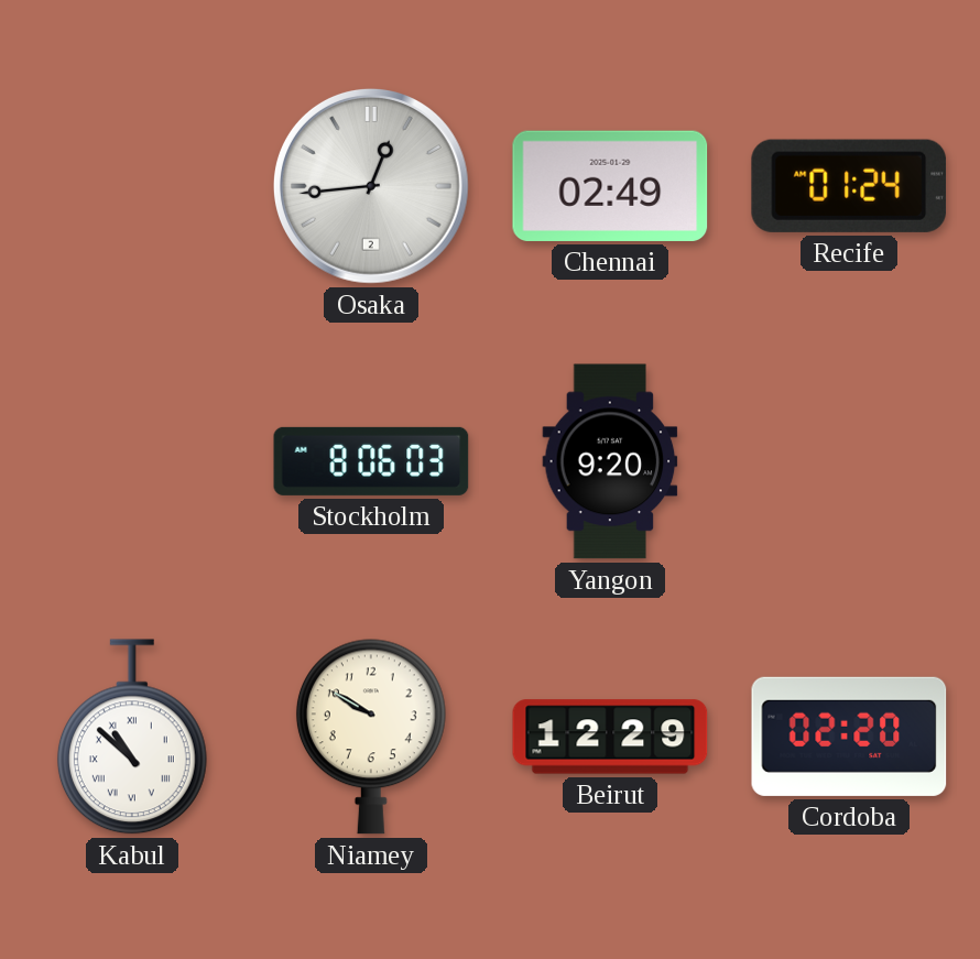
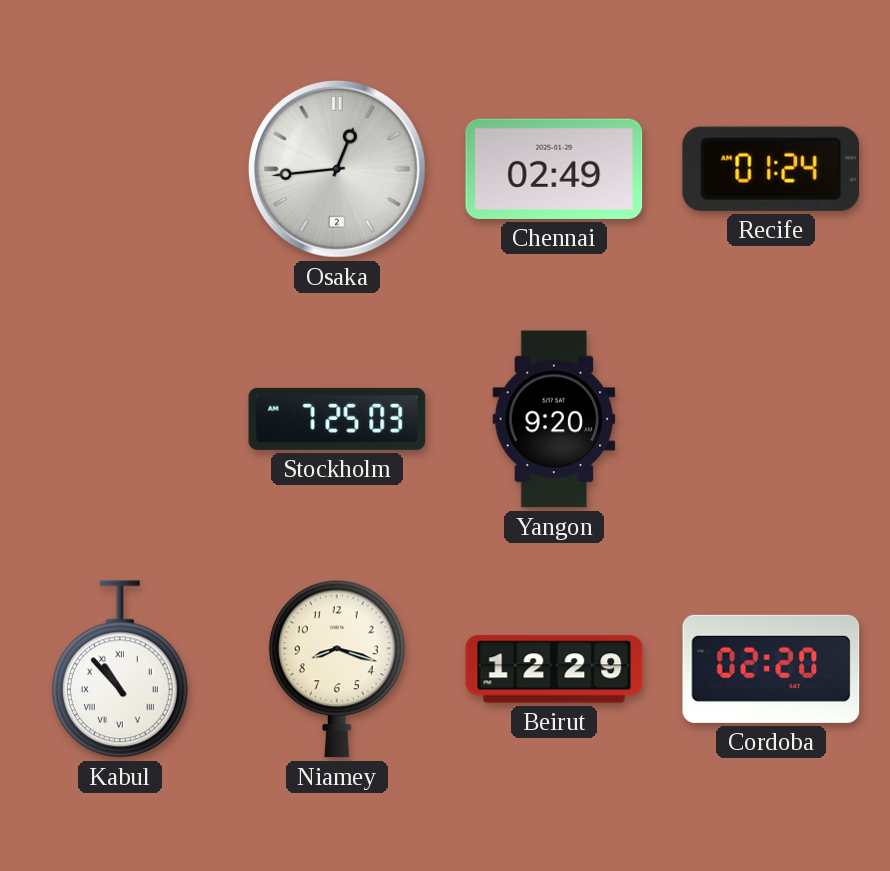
Stockholm: 8:06 -> 7:25
Kabul: 10:52 -> 10:53
Niamey: 9:50 -> 8:18
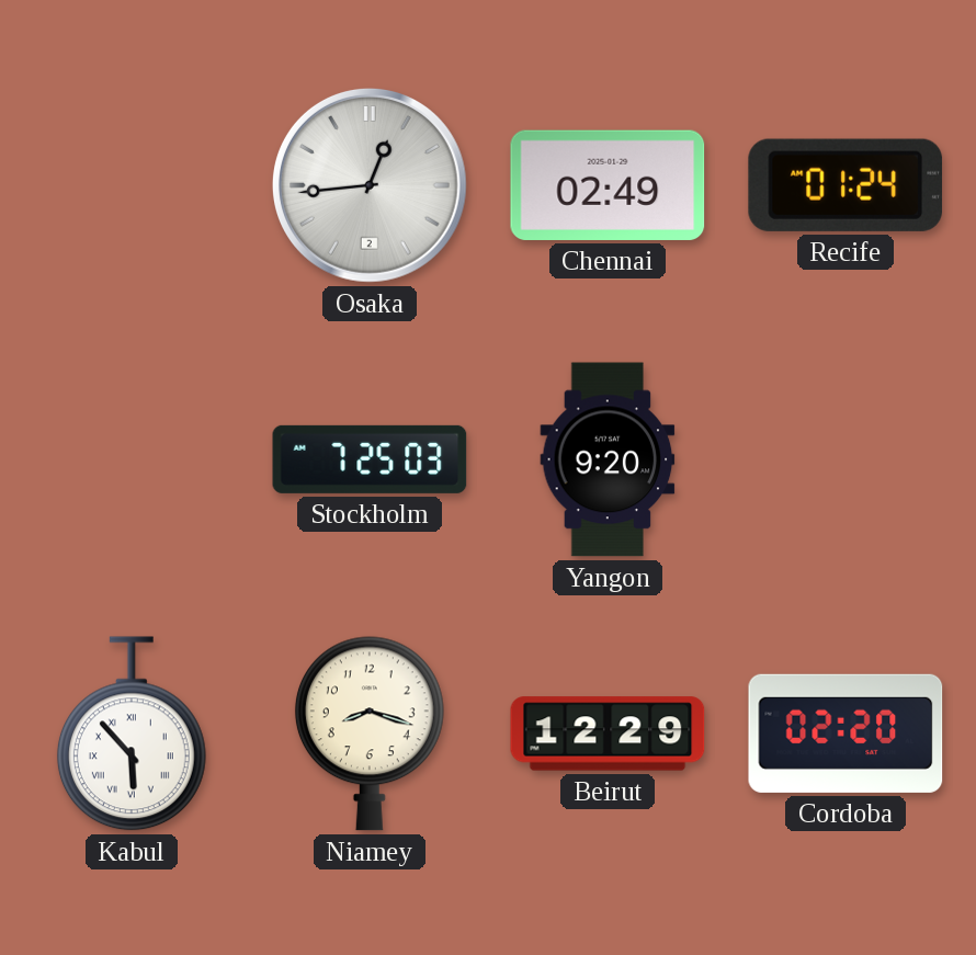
Kabul: 10:53 -> 5:53
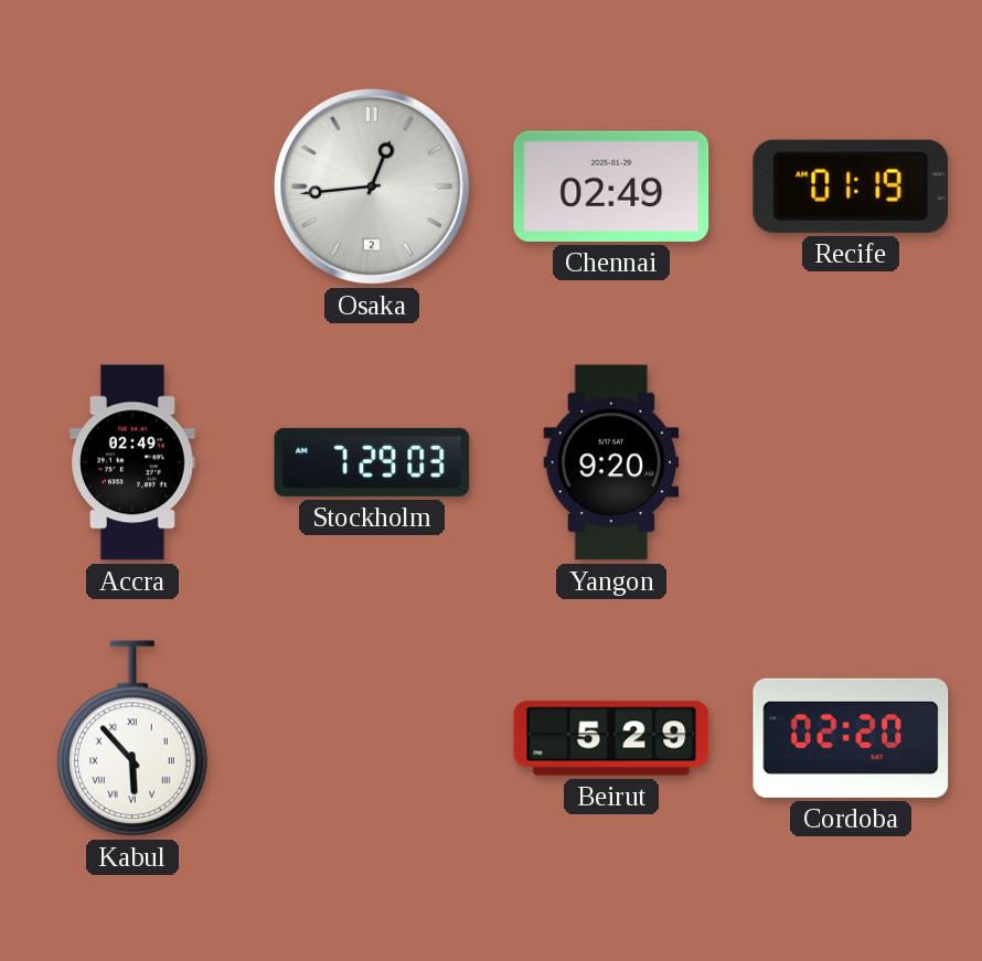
Recife: 01:24 -> 01:19
Accra: none -> 02:49
Stockholm: 7:25 -> 7:29
Niamey: 8:18 -> none
Beirut: 12:29 -> 5:29
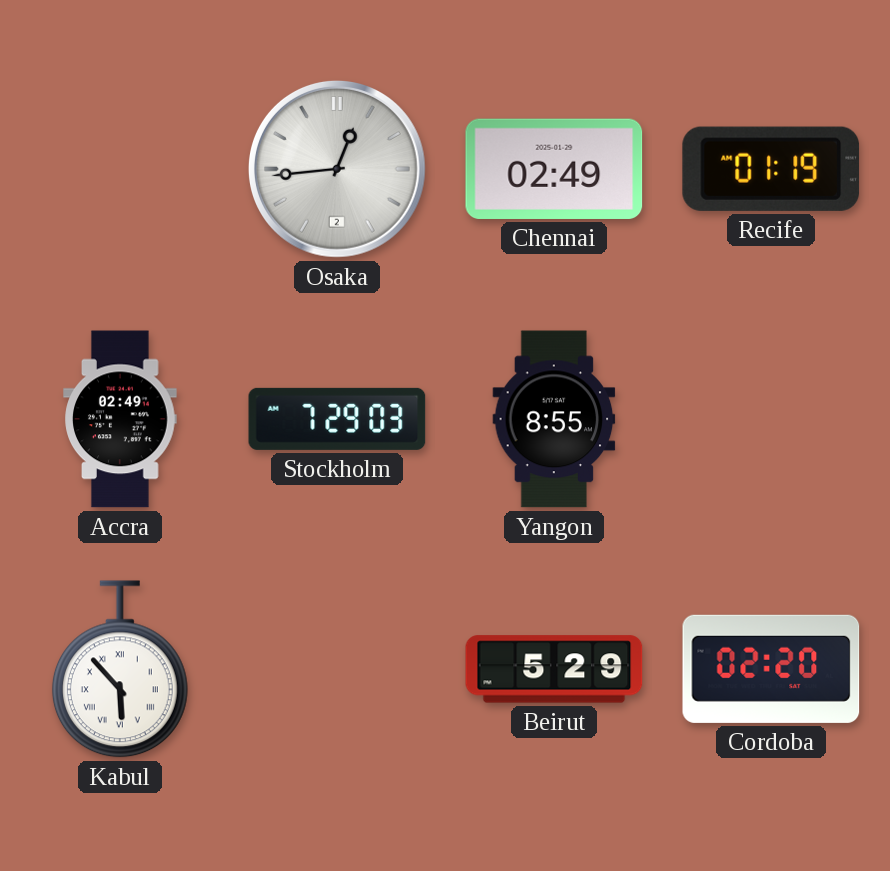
Yangon: 9:20 -> 8:55
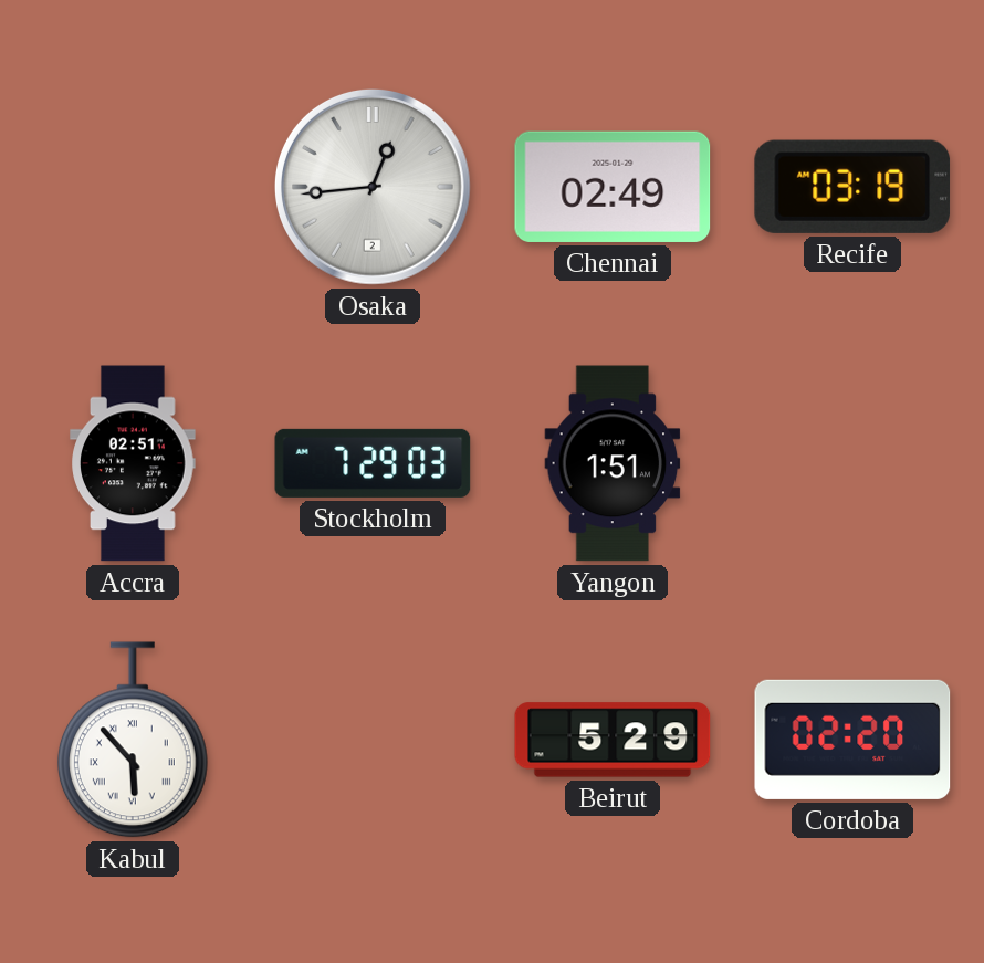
Recife: 01:19 -> 03:19
Accra: 02:49 -> 02:51
Yangon: 8:55 -> 1:51
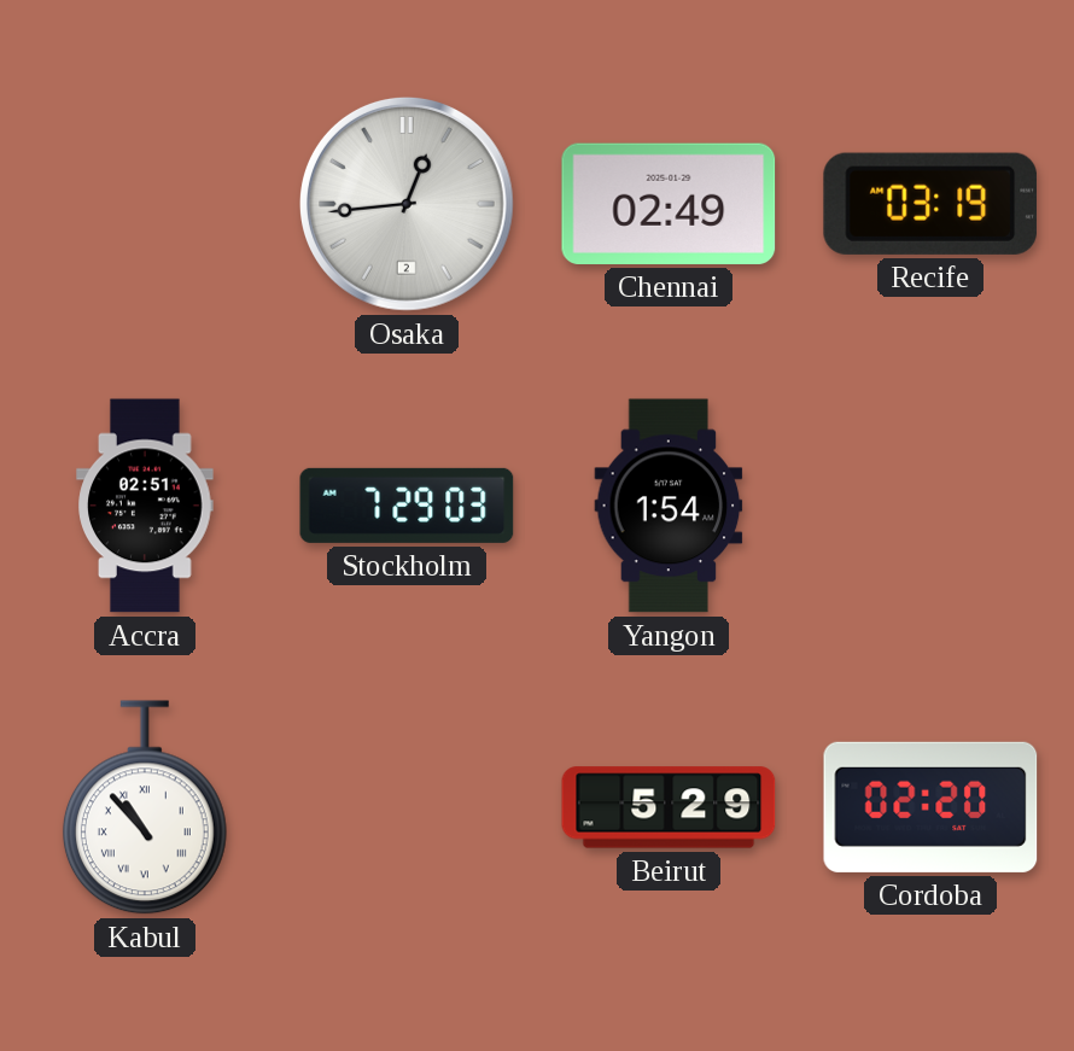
Yangon: 1:51 -> 1:54
Kabul: 5:53 -> 10:53
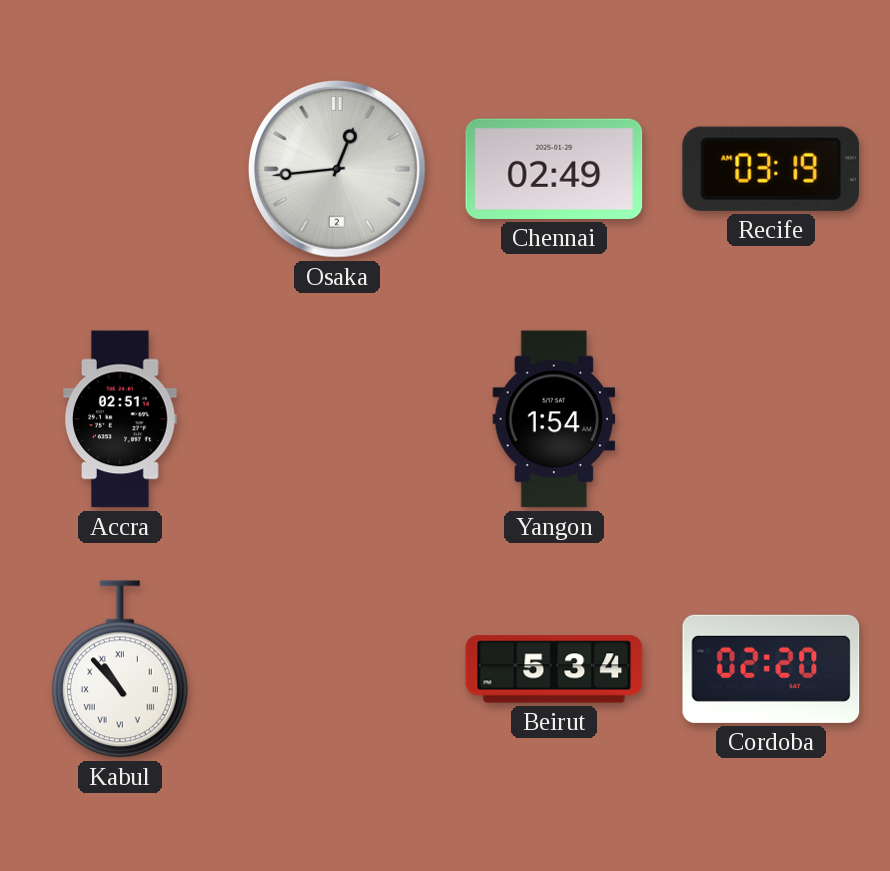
Stockholm: 7:29 -> none
Beirut: 5:29 -> 5:34
